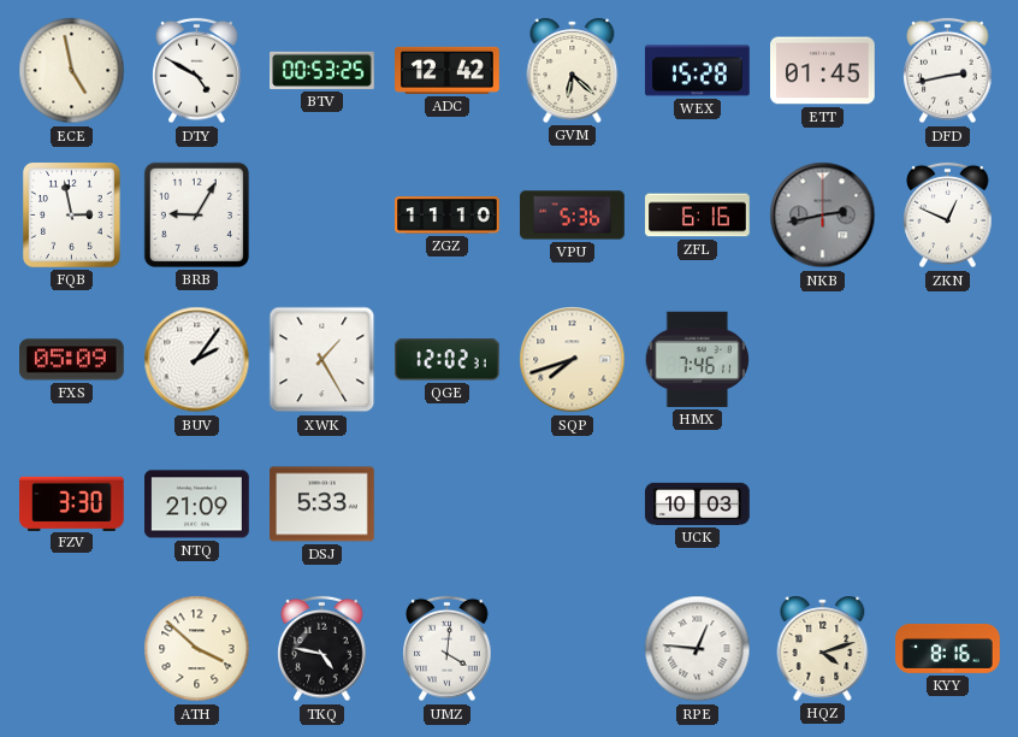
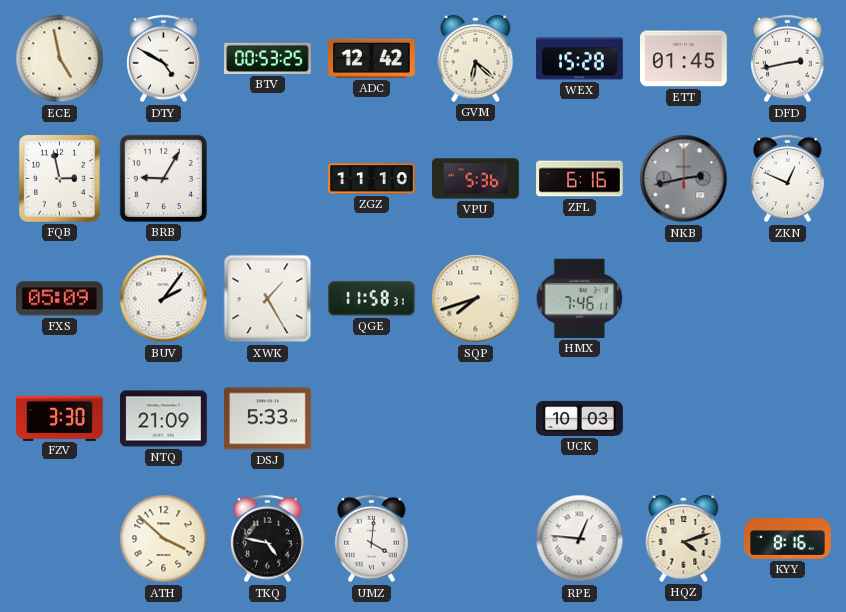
QGE: 12:02 -> 11:58
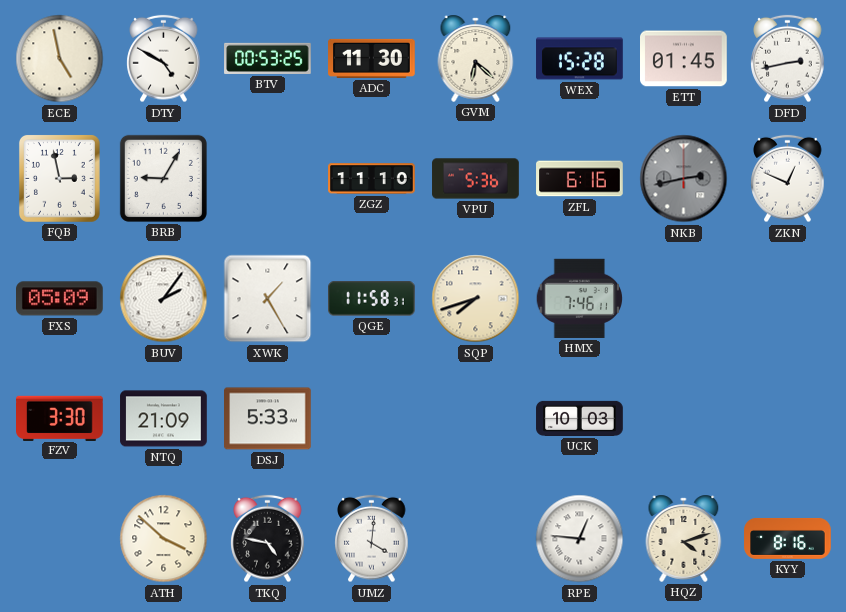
ADC: 12:42 -> 11:30
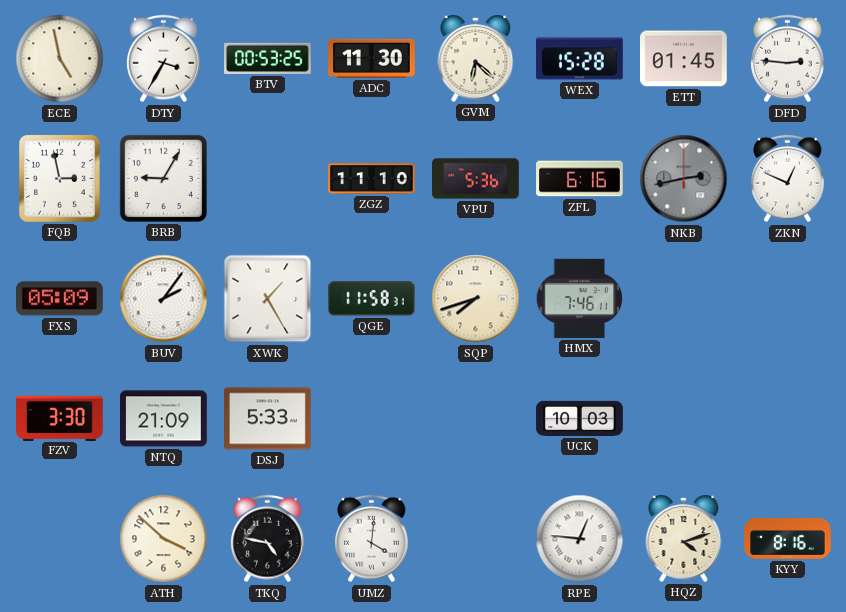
DTY: 4:50 -> 3:35
DFD: 2:43 -> 2:46
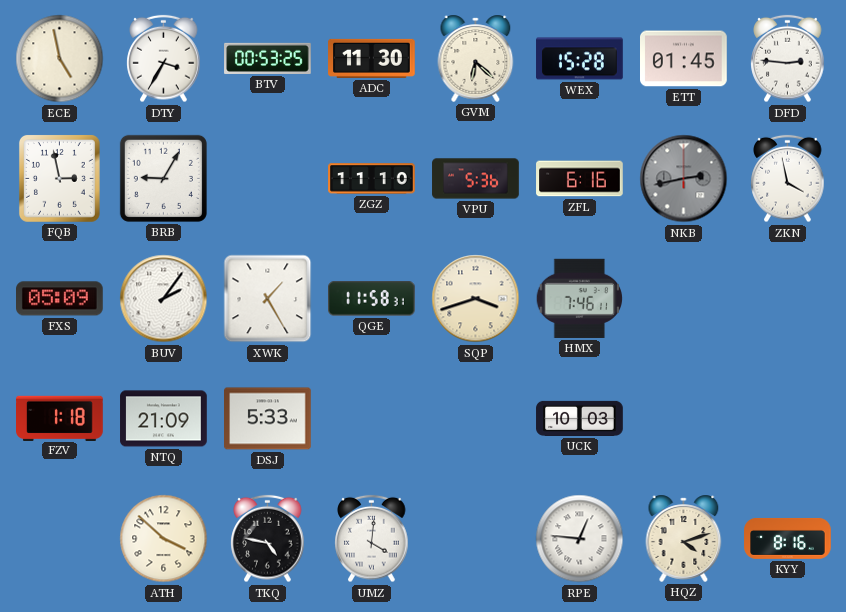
ZKN: 12:49 -> 3:58
SQP: 7:42 -> 3:42
FZV: 3:30 -> 1:18
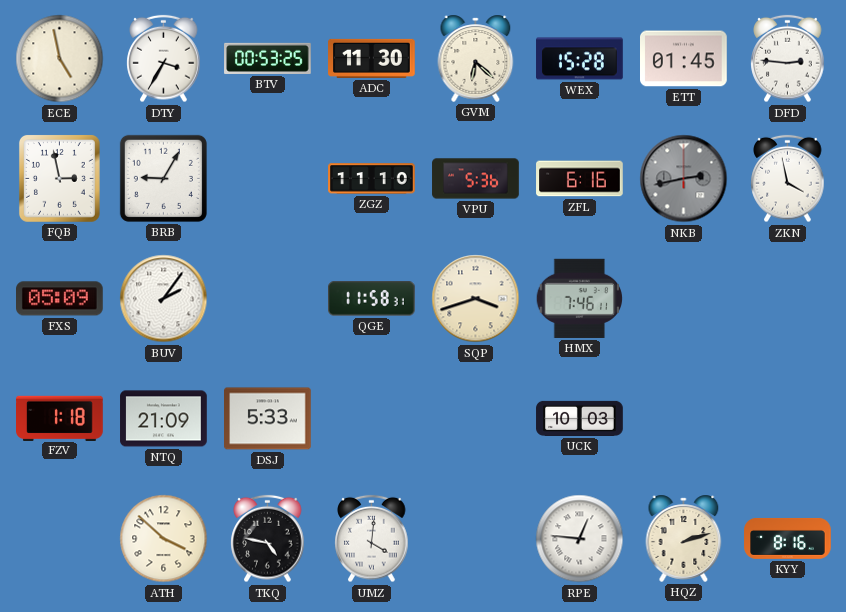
XWK: 1:25 -> none
HQZ: 4:12 -> 2:12
